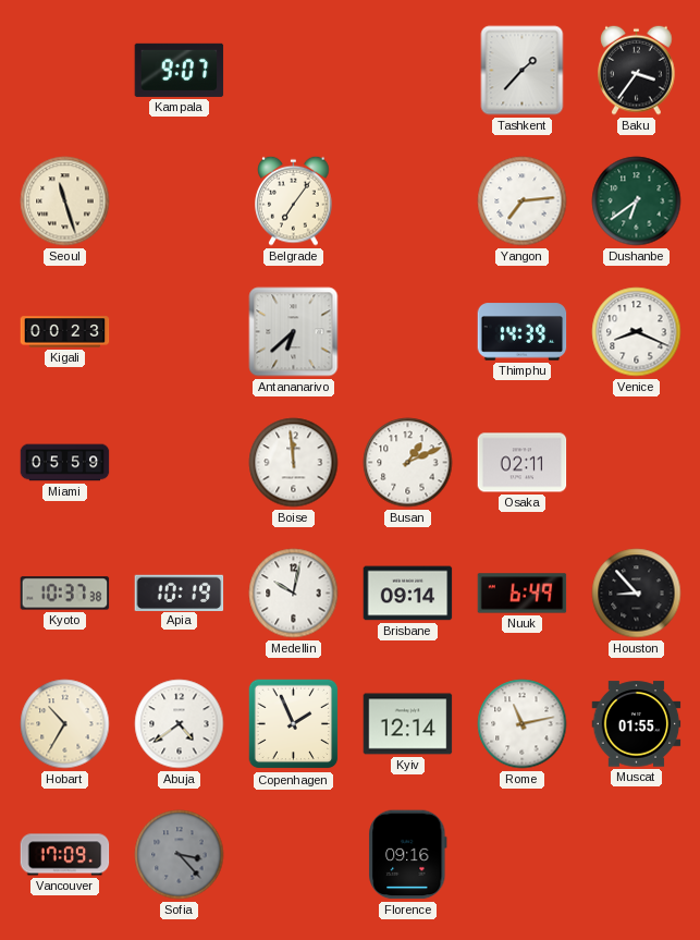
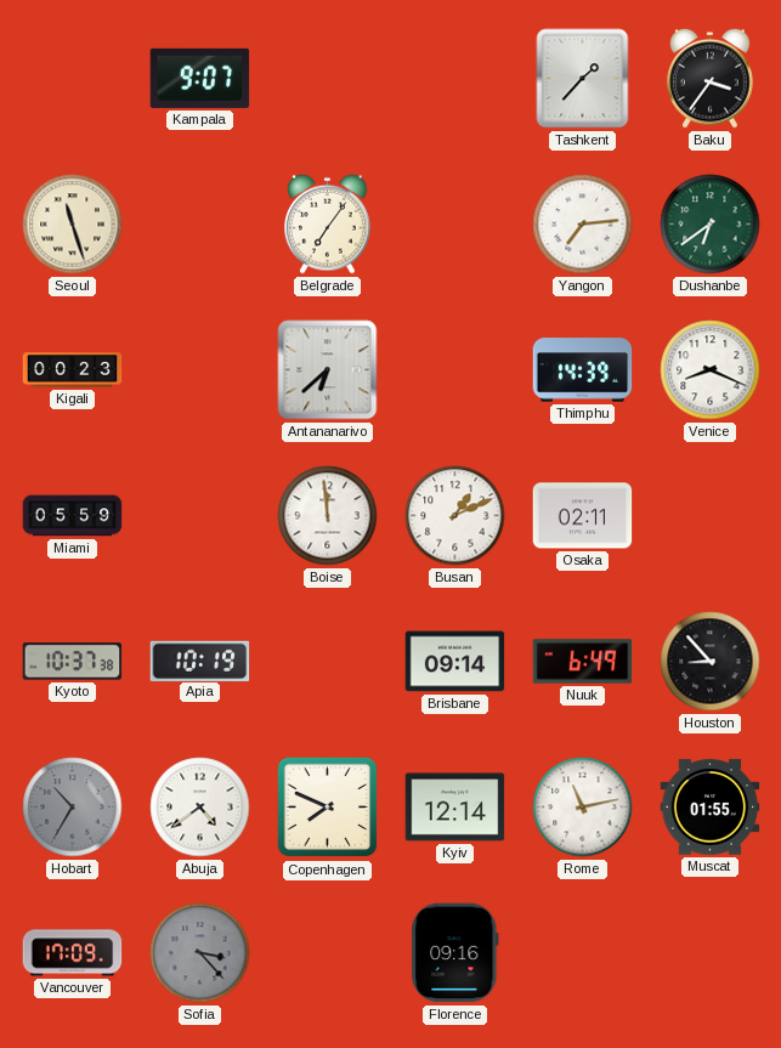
Medellin: 10:02 -> none
Hobart dial: cream -> grey
Copenhagen: 1:56 -> 7:49
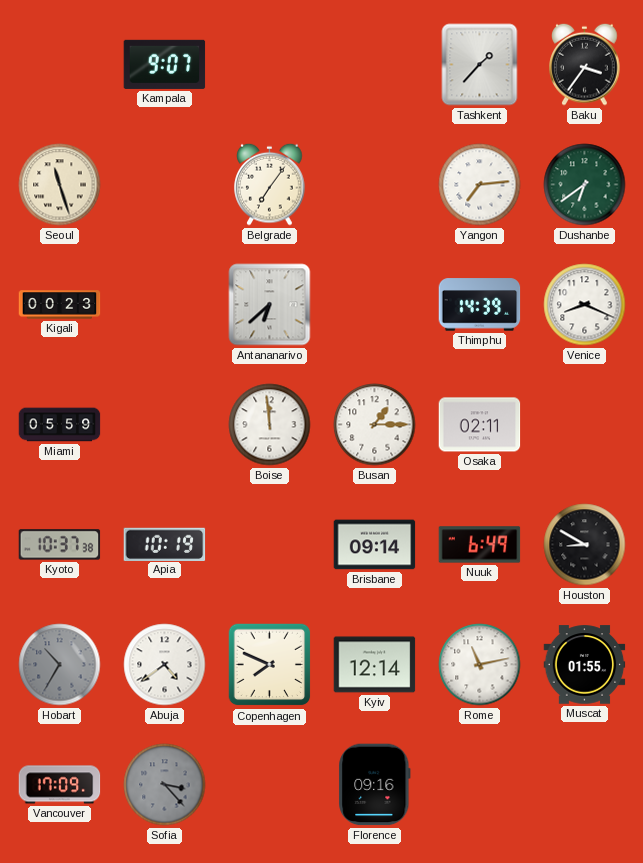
Busan: 1:11 -> 1:15
Houston: 8:53 -> 8:50
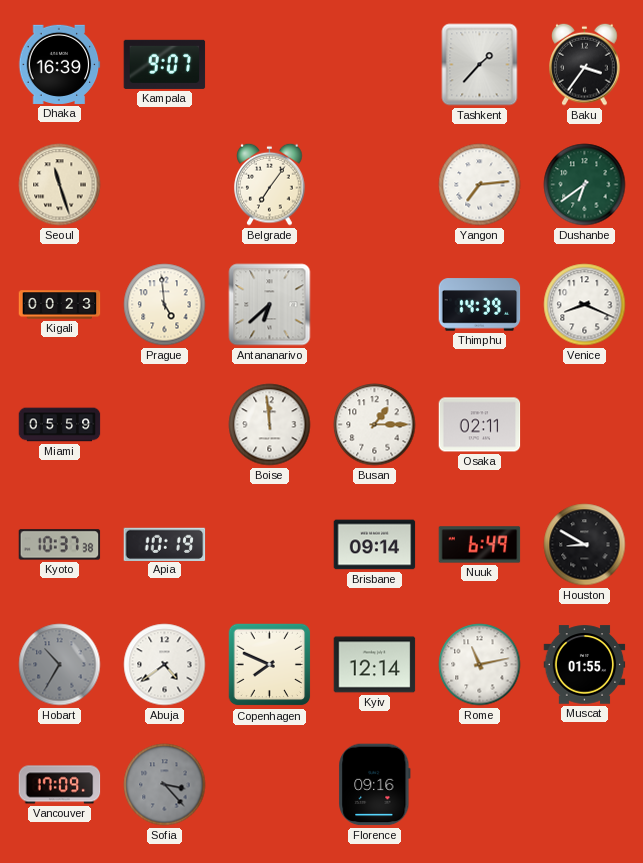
Dhaka: none -> 16:39
Prague: none -> 4:59
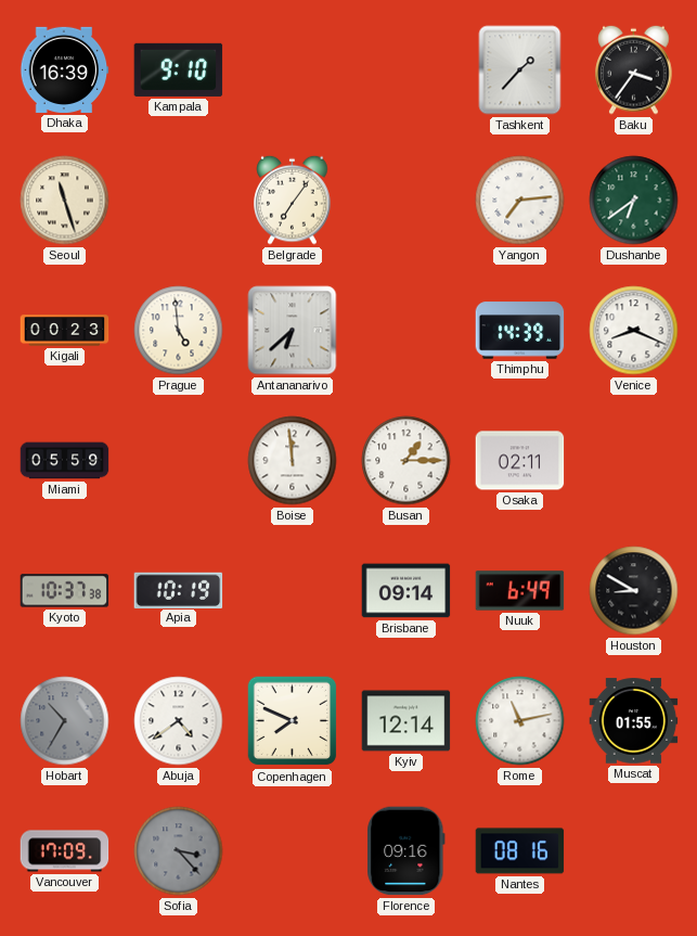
Kampala: 9:07 -> 9:10
Nantes: none -> 08:16
